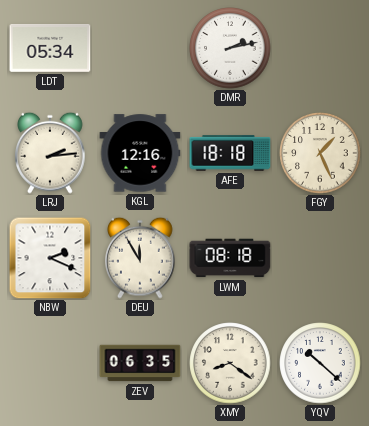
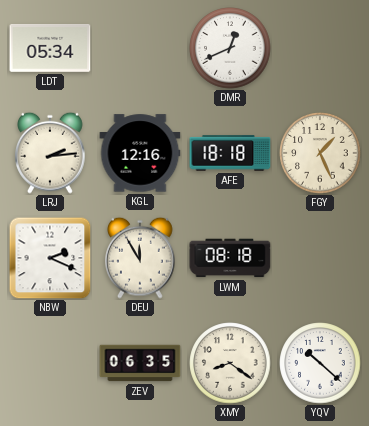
DMR: 2:13 -> 12:41
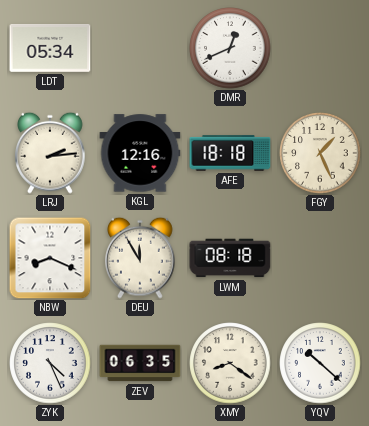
NBW: 2:19 -> 8:19
ZYK: none -> 4:26
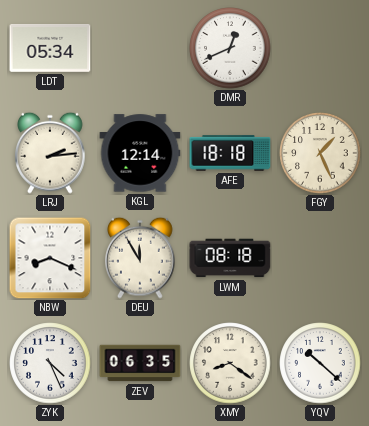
KGL: 12:16 -> 12:14
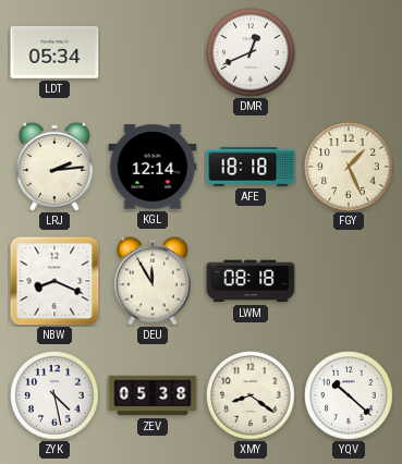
ZYK: 4:26 -> 4:28
ZEV: 06:35 -> 05:38
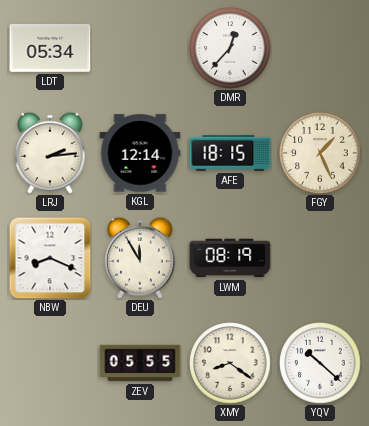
DMR: 12:41 -> 12:37
AFE: 18:18 -> 18:15
LWM: 08:18 -> 08:19
ZYK: 4:28 -> none
ZEV: 05:38 -> 05:55
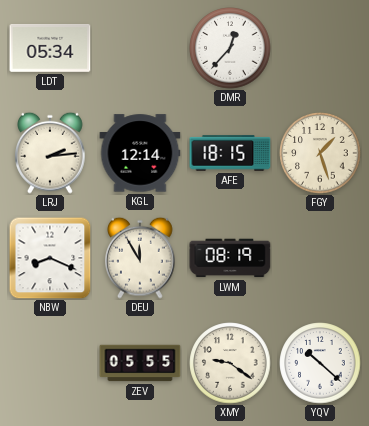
FGY: 1:26 -> 1:27
XMY: 8:21 -> 9:21
